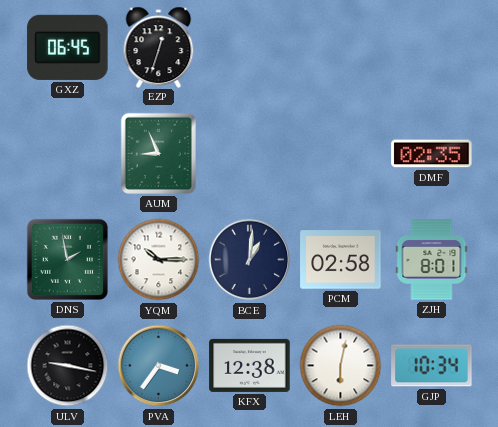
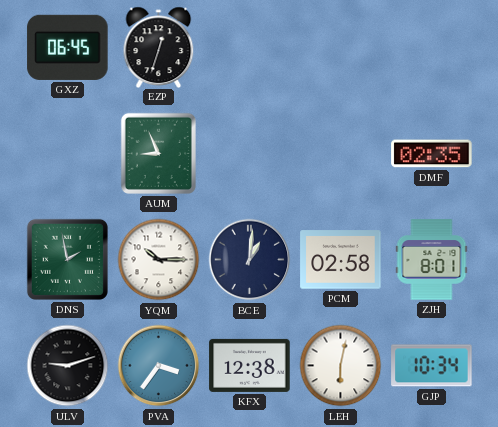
ULV: 9:17 -> 9:12
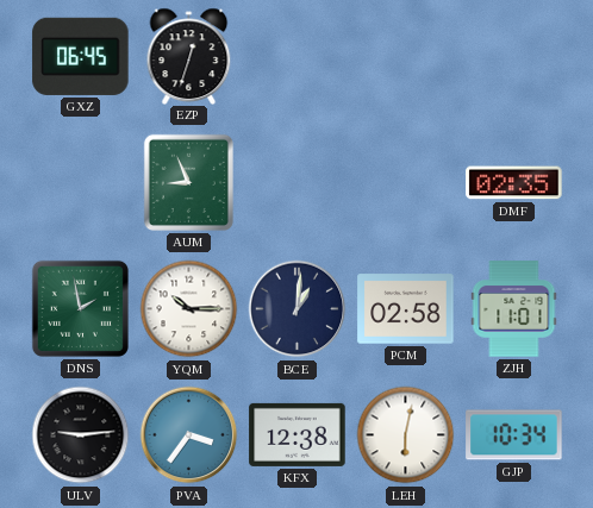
ZJH: 8:01 -> 11:01
ULV: 9:12 -> 9:14
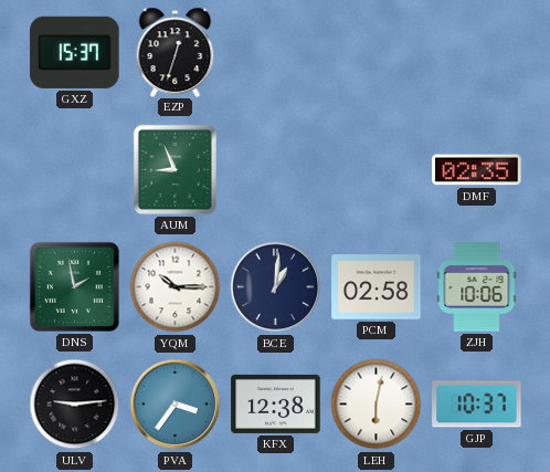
GXZ: 06:45 -> 15:37
ZJH: 11:01 -> 10:06
GJP: 10:34 -> 10:37
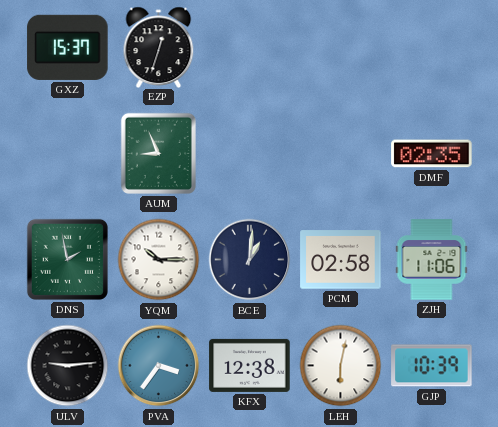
ZJH: 10:06 -> 11:06
GJP: 10:37 -> 10:39
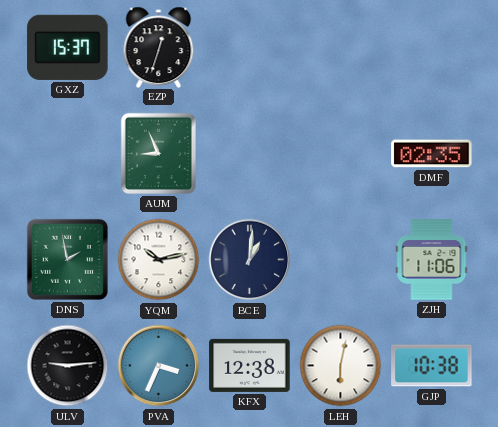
YQM: 10:15 -> 10:13
PCM: 02:58 -> none
PVA: 3:36 -> 3:34
GJP: 10:39 -> 10:38
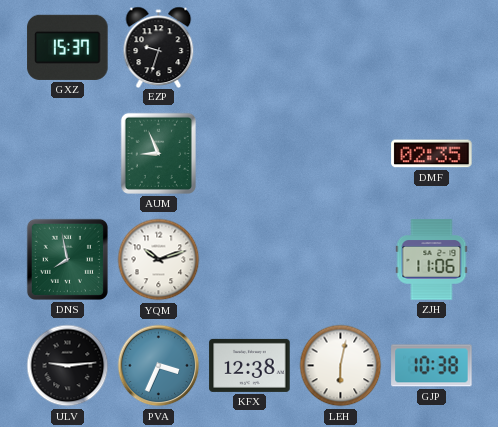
EZP: 12:33 -> 9:33
DNS: 1:58 -> 7:58
YQM: 10:13 -> 10:12
BCE: 1:01 -> none
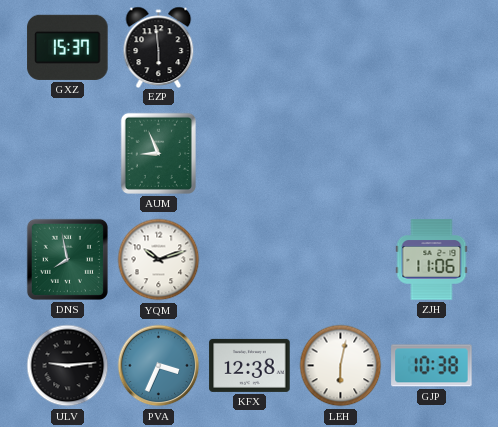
EZP: 9:33 -> 5:59
DMF: 02:35 -> none
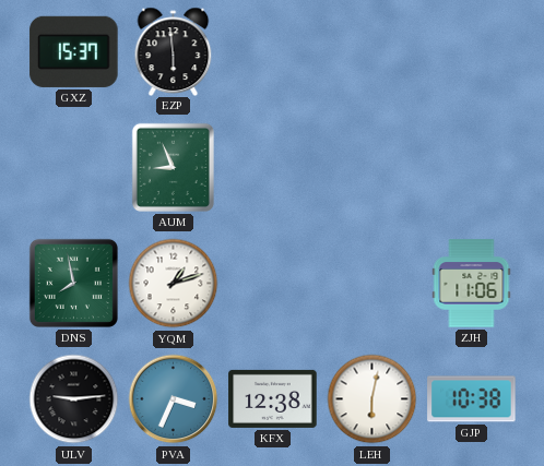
YQM: 10:12 -> 1:12
